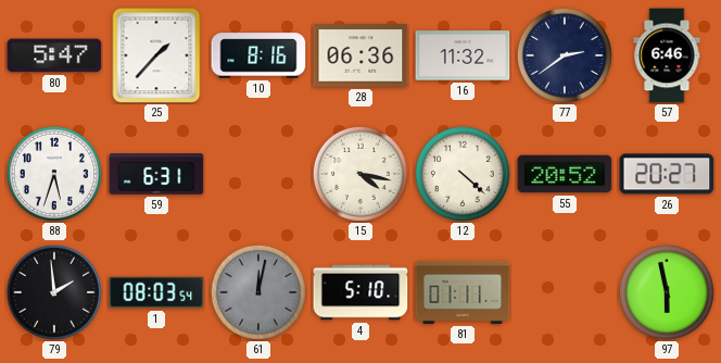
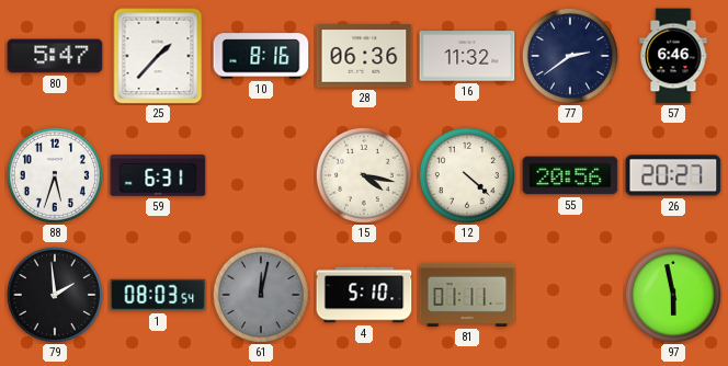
55: 20:52 -> 20:56
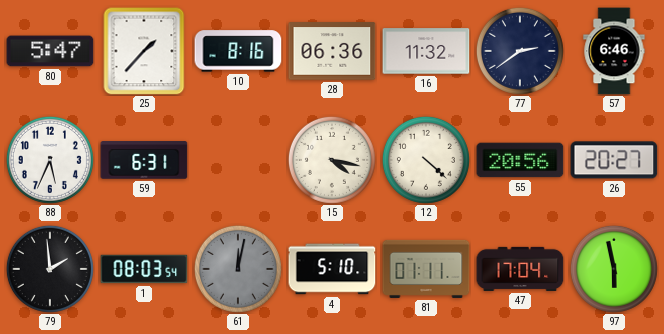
88: 5:33 -> 5:34
47: none -> 17:04
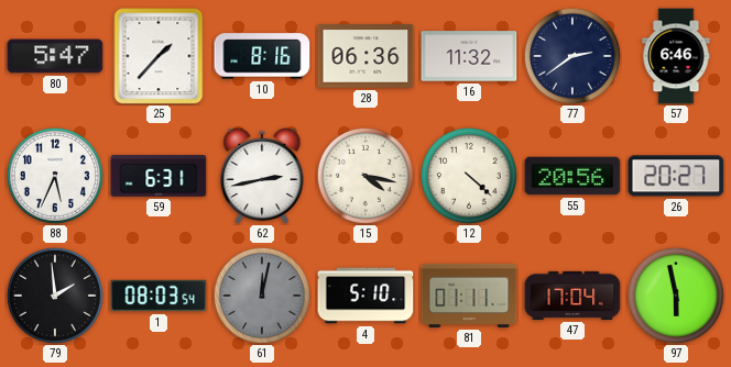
62: none -> 2:43
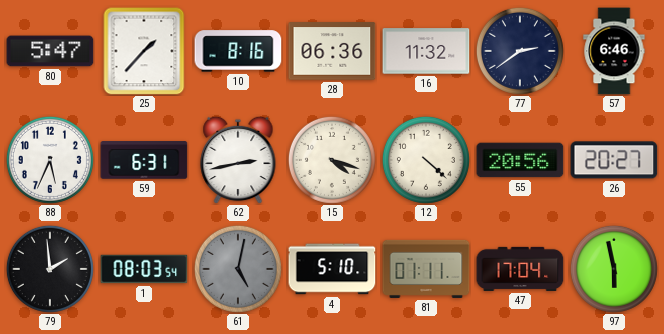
15: 4:17 -> 4:18
61: 12:02 -> 5:02
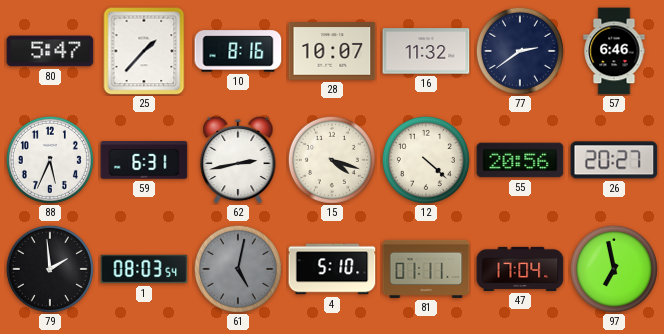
28: 06:36 -> 10:07
97: 5:58 -> 6:58
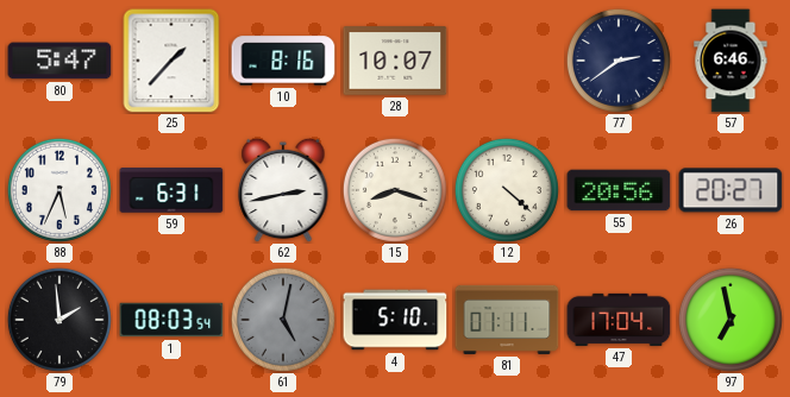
16: 11:32 -> none
15: 4:18 -> 8:18
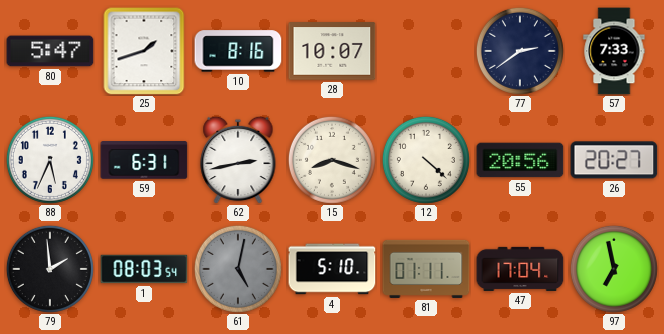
25: 1:37 -> 1:42
57: 6:46 -> 7:33
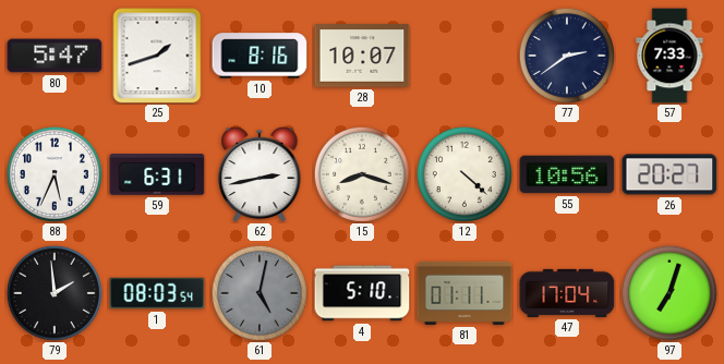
55: 20:56 -> 10:56
97: 6:58 -> 7:03
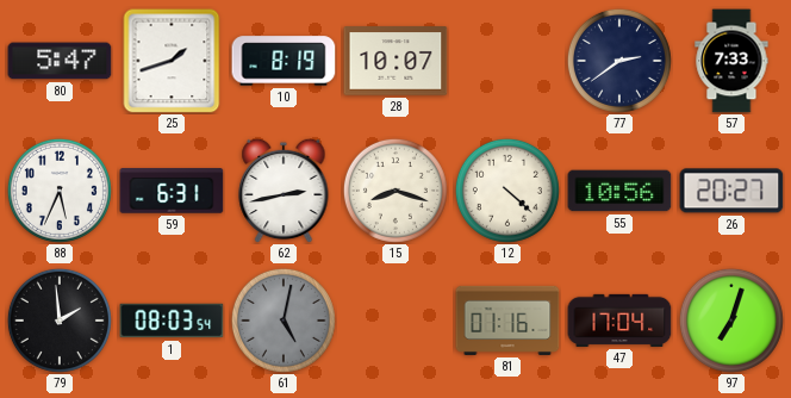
10: 8:16 -> 8:19
4: 5:10 -> none
81: 01:11 -> 01:16
